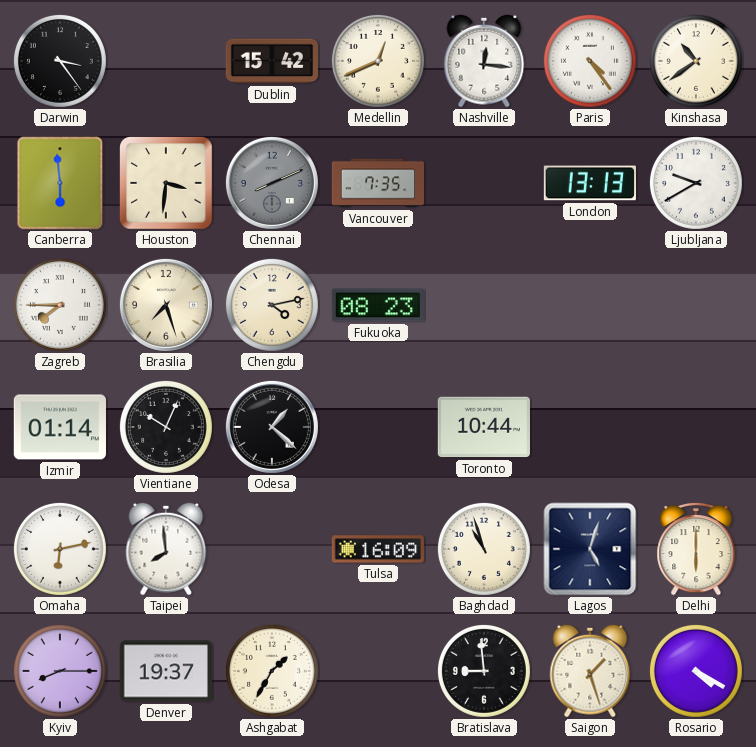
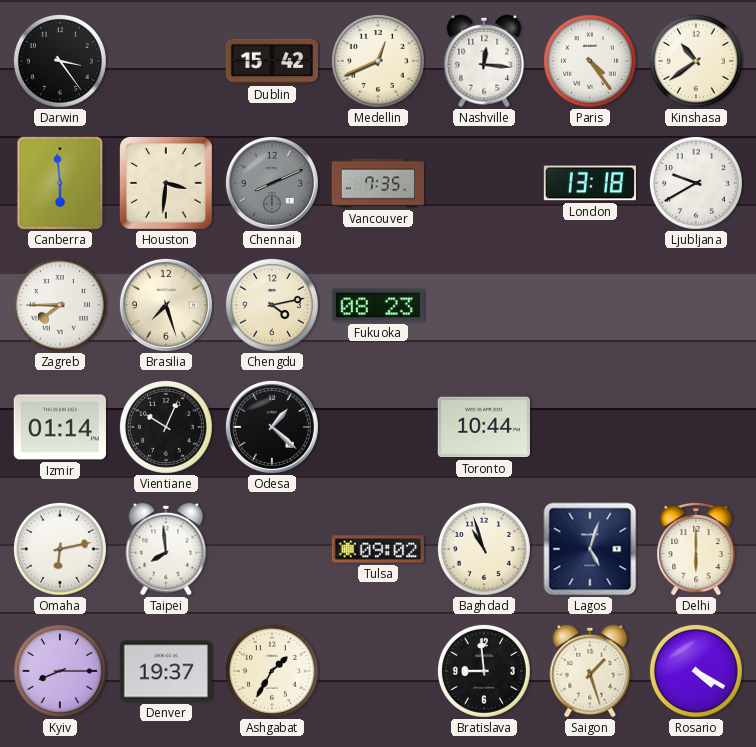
London: 13:13 -> 13:18
Tulsa: 16:09 -> 09:02
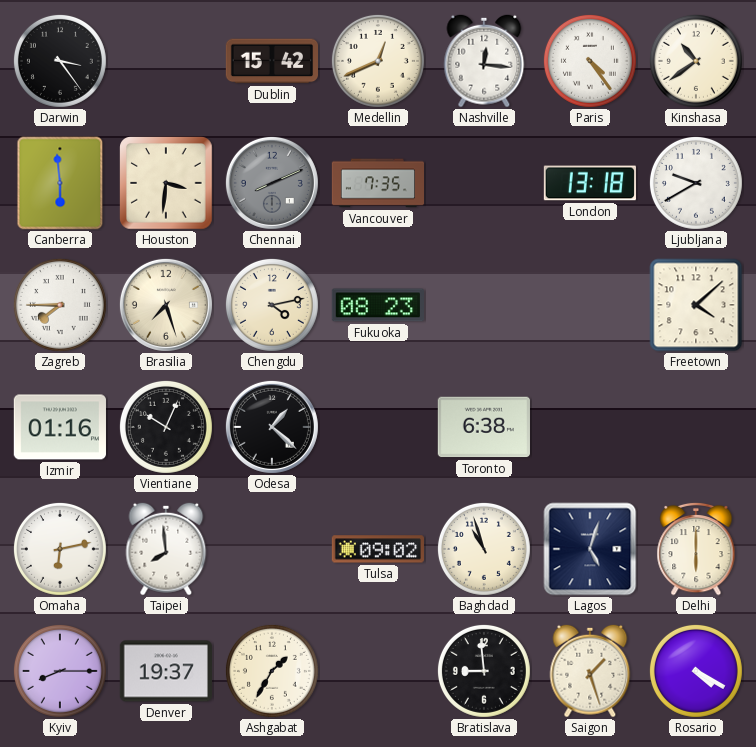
Freetown: none -> 4:08
Izmir: 01:14 -> 01:16
Toronto: 10:44 -> 6:38
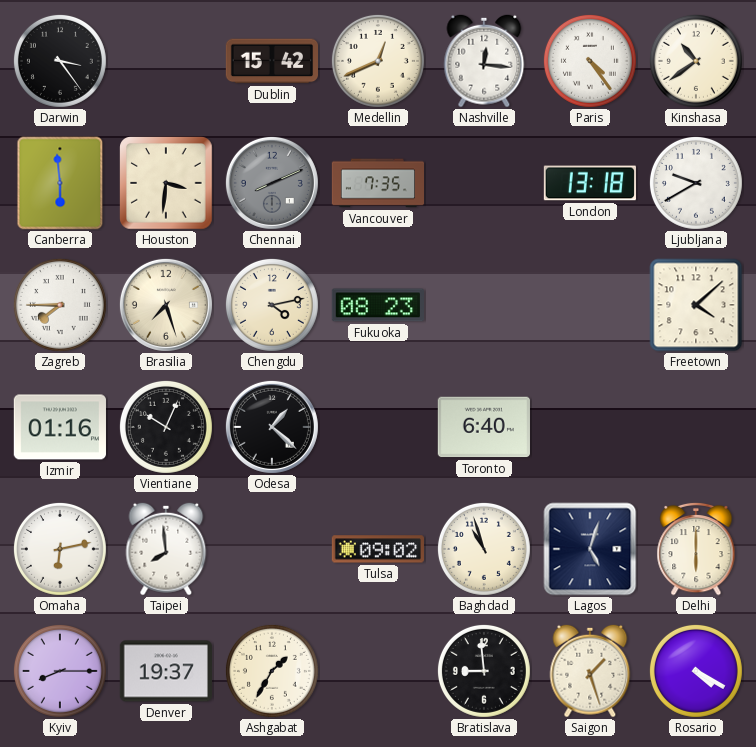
Toronto: 6:38 -> 6:40
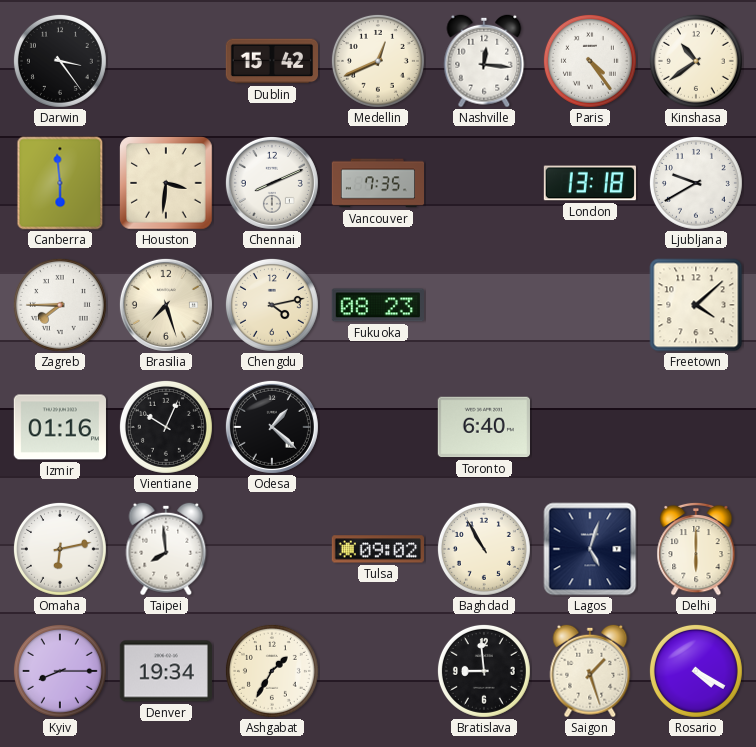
Chennai dial: grey -> white
Baghdad: 10:57 -> 10:55
Denver: 19:37 -> 19:34
